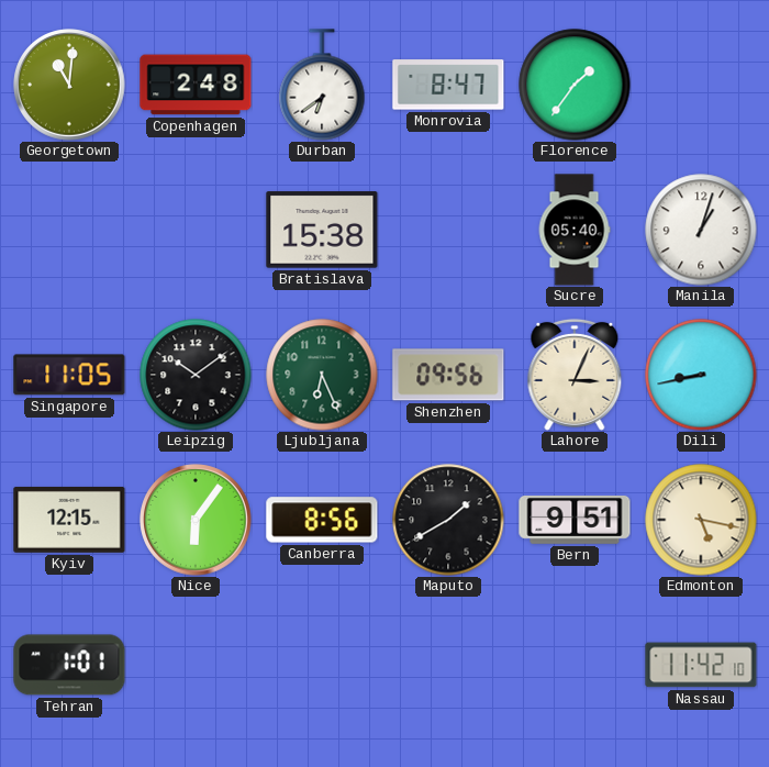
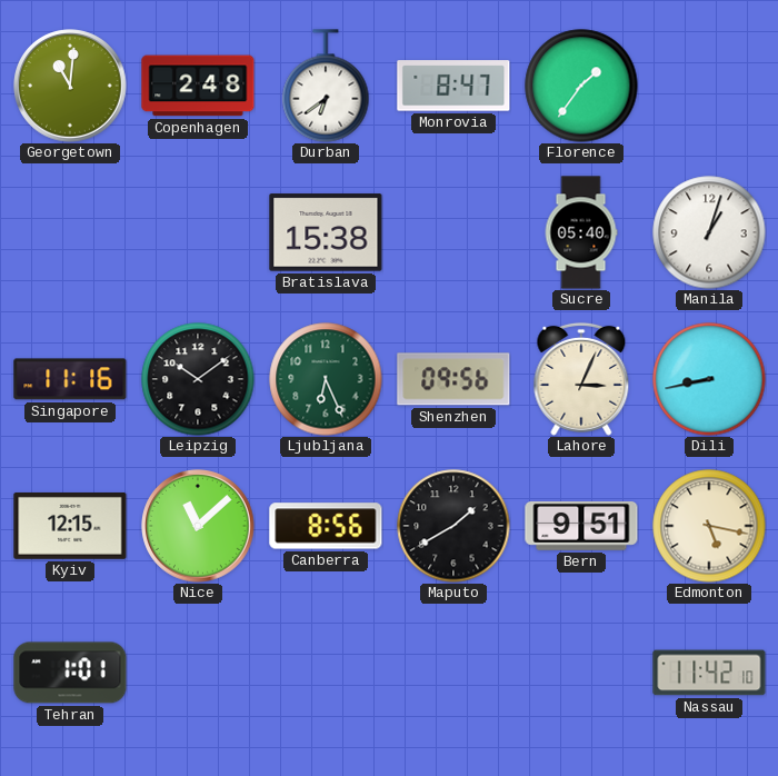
Singapore: 11:05 -> 11:16
Nice: 6:06 -> 11:08
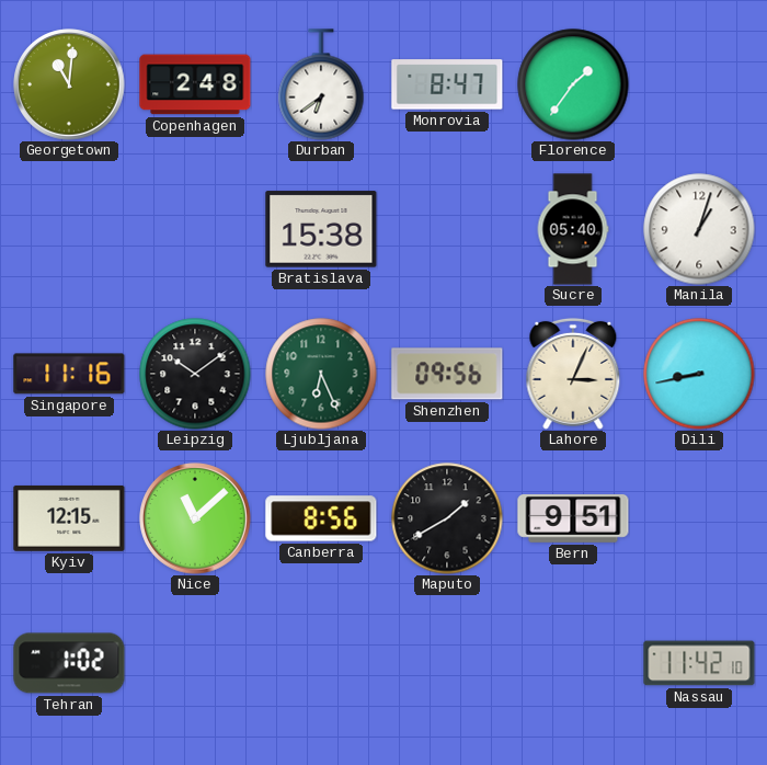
Edmonton: 5:17 -> none
Tehran: 1:01 -> 1:02
